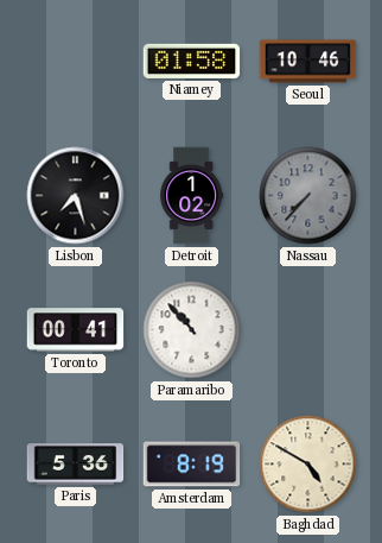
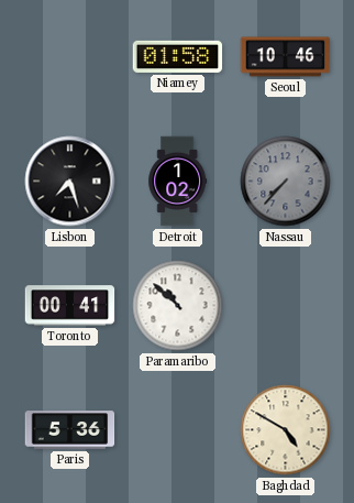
Paramaribo: 10:53 -> 10:52
Amsterdam: 8:19 -> none
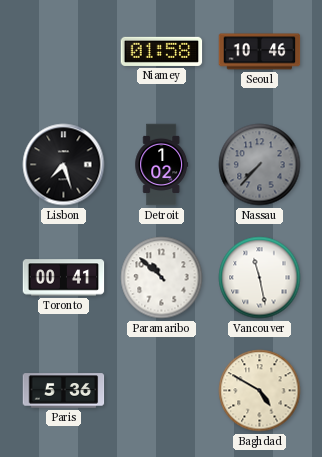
Vancouver: none -> 11:28
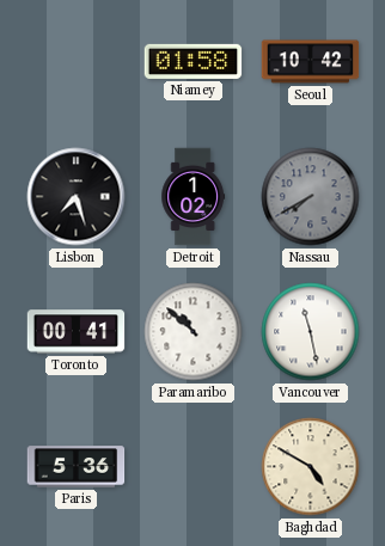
Seoul: 10:46 -> 10:42
Nassau: 7:37 -> 7:40
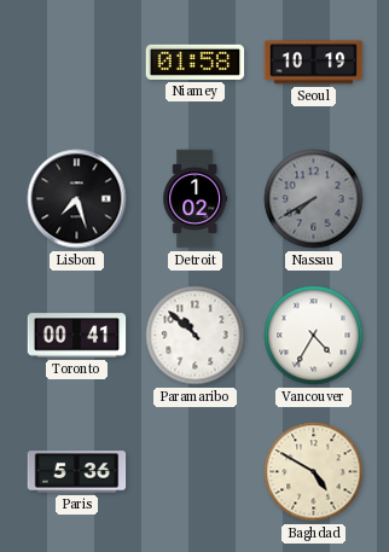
Seoul: 10:42 -> 10:19
Vancouver: 11:28 -> 4:35
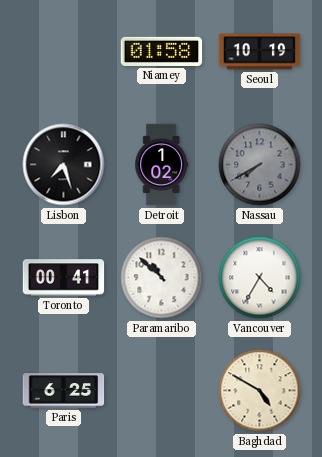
Paris: 5:36 -> 6:25
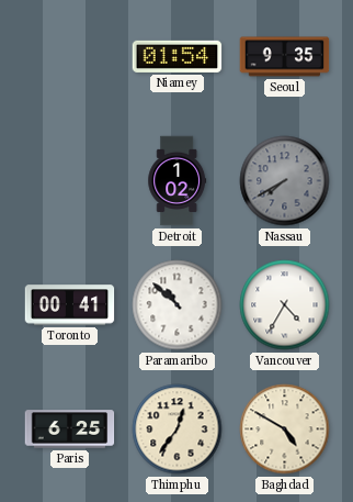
Niamey: 01:58 -> 01:54
Seoul: 10:19 -> 9:35
Lisbon: 7:27 -> none
Thimphu: none -> 12:36
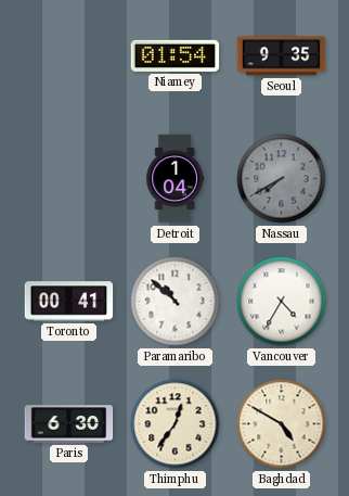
Detroit: 1:02 -> 1:04
Paris: 6:25 -> 6:30
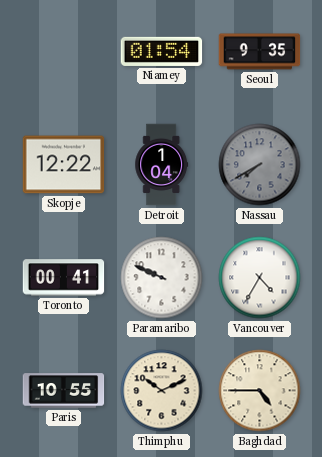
Skopje: none -> 12:22
Paramaribo: 10:52 -> 9:49
Paris: 6:30 -> 10:55
Thimphu: 12:36 -> 10:11
Baghdad: 4:50 -> 4:45
